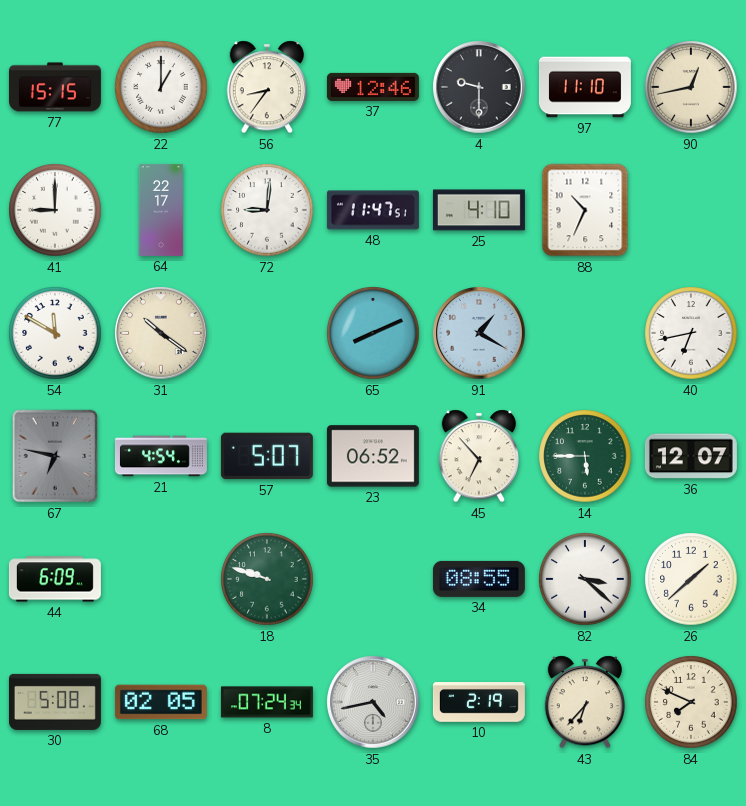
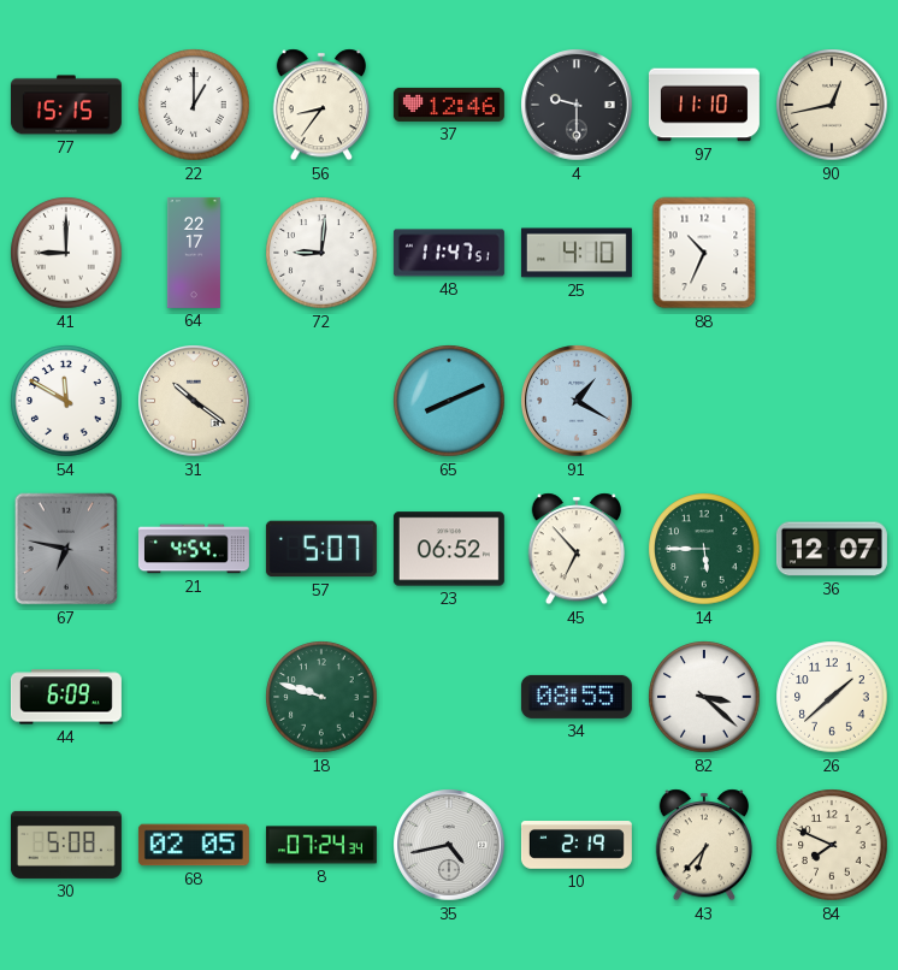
40: 6:43 -> none
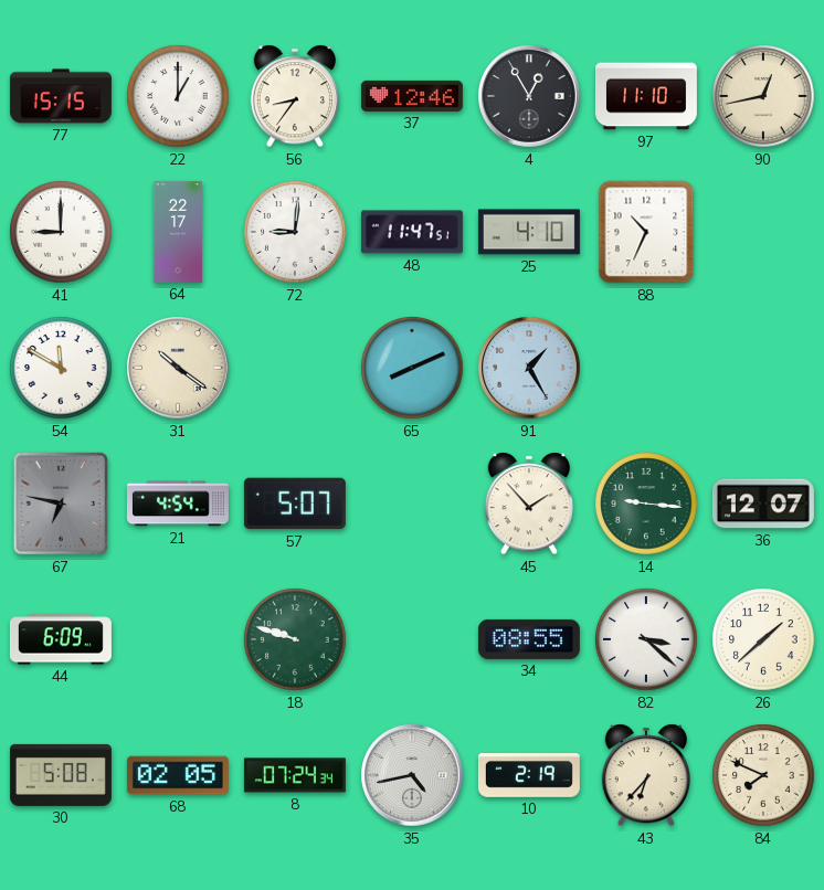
4: 9:30 -> 12:55
91: 1:20 -> 1:25
23: 06:52 -> none
45: 6:53 -> 1:53
14: 5:45 -> 9:16
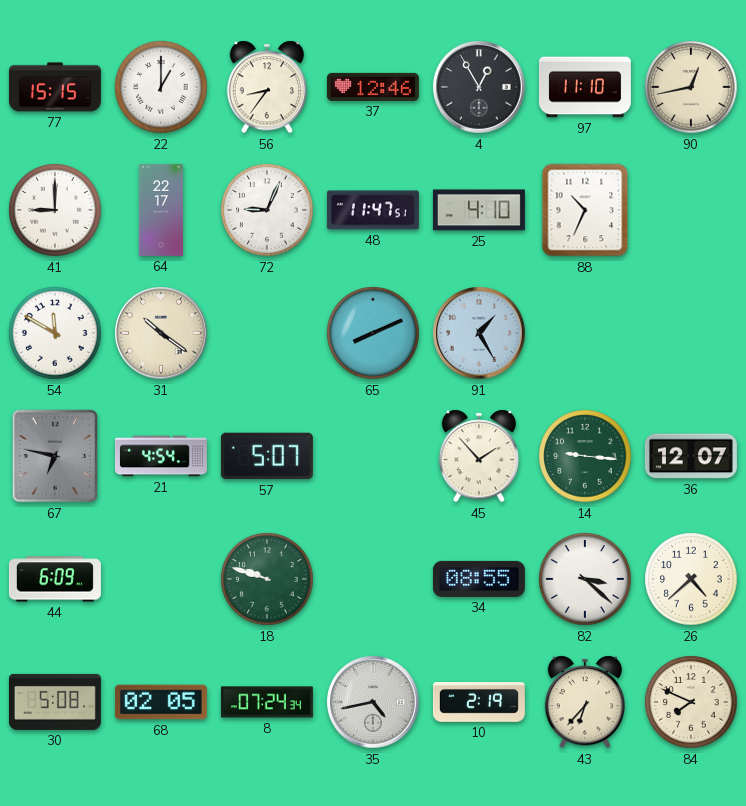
72: 9:01 -> 9:04
26: 1:38 -> 4:38
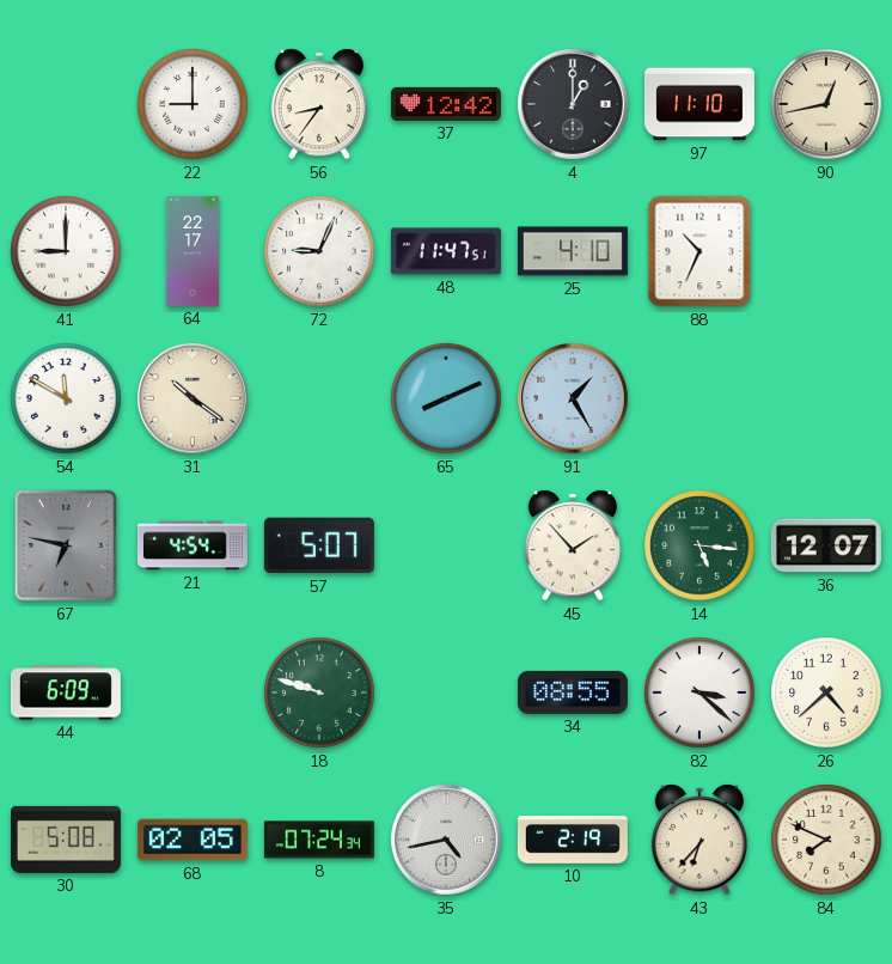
77: 15:15 -> none
22: 1:00 -> 9:00
37: 12:46 -> 12:42
4: 12:55 -> 1:00
14: 9:16 -> 5:16
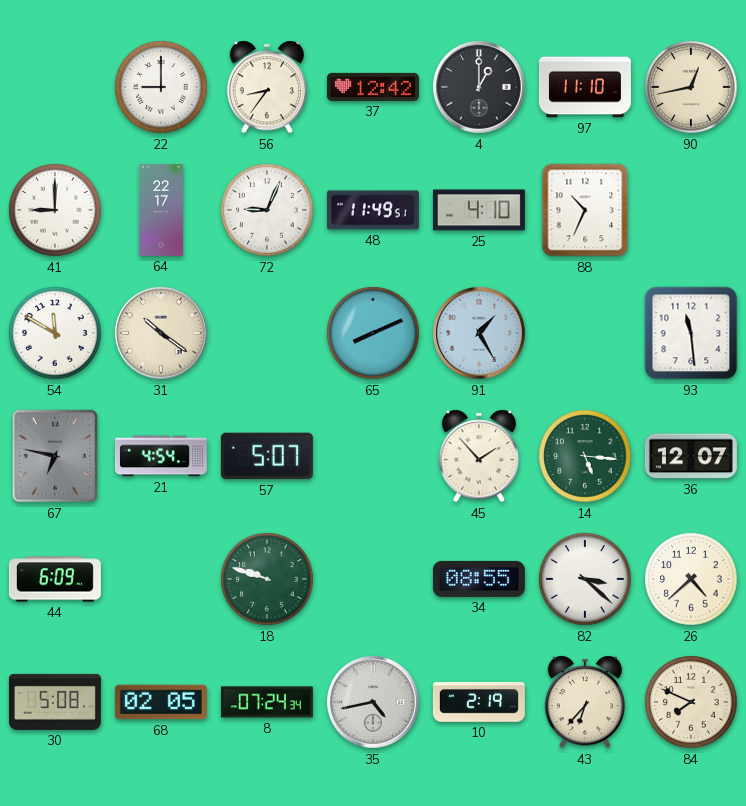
48: 11:47 -> 11:49
93: none -> 11:29
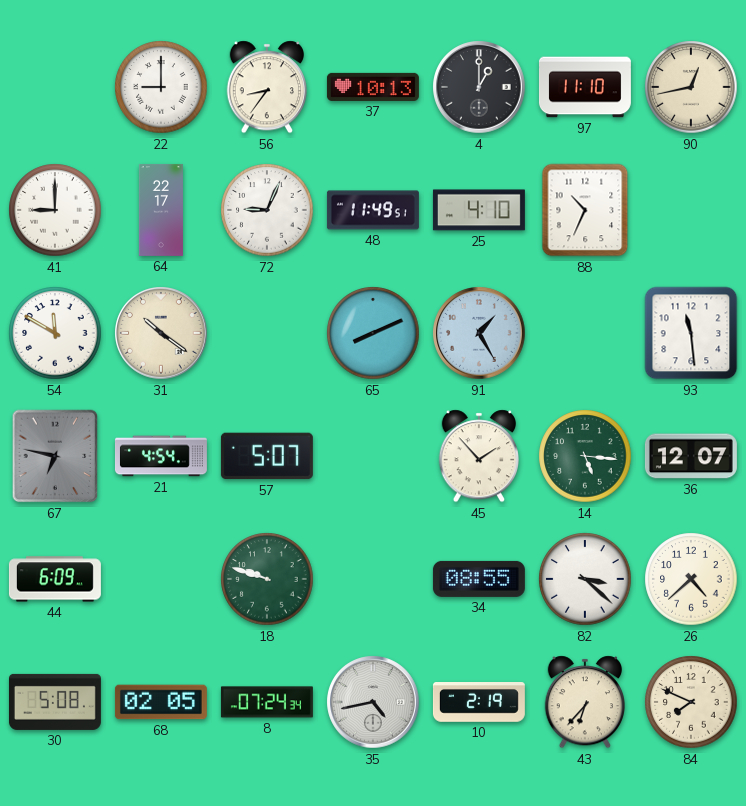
37: 12:42 -> 10:13
